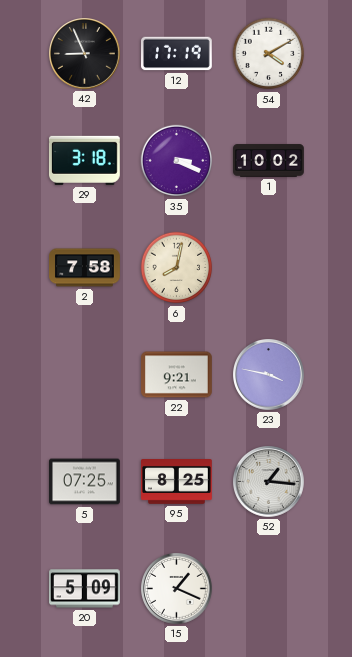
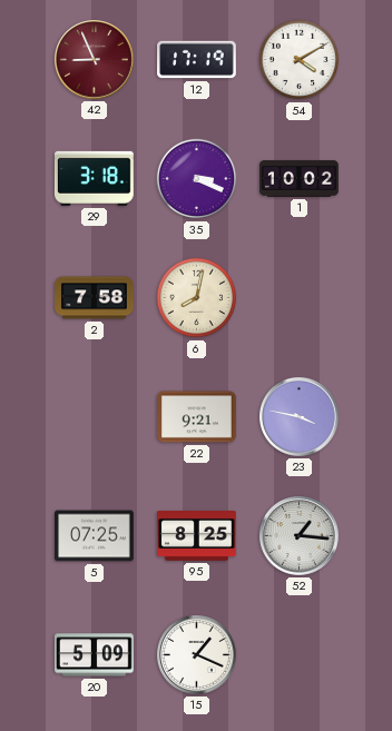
42 dial: black -> burgundy
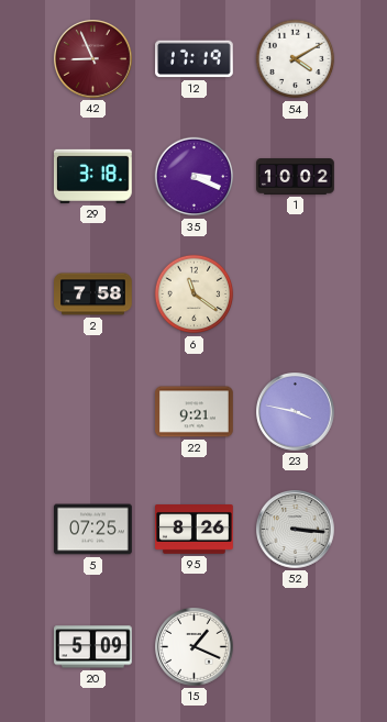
6: 8:02 -> 11:21
95: 8:25 -> 8:26
52: 1:16 -> 3:16
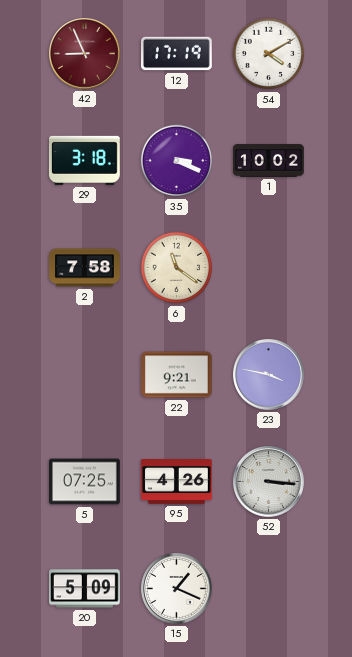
95: 8:26 -> 4:26
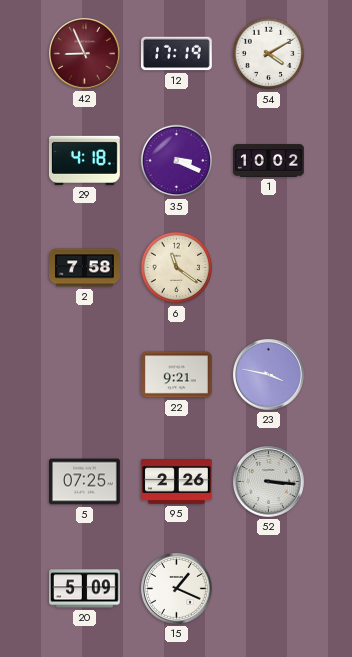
29: 3:18 -> 4:18
95: 4:26 -> 2:26
